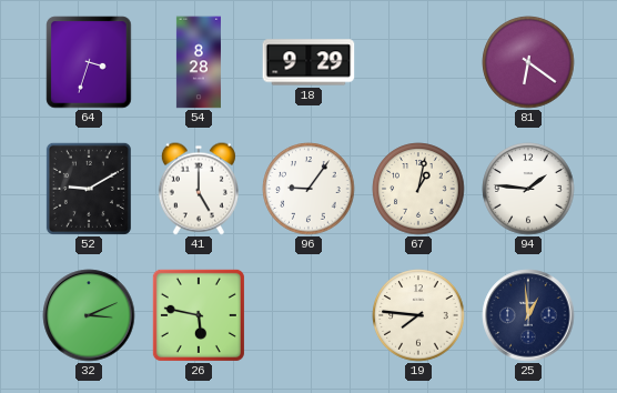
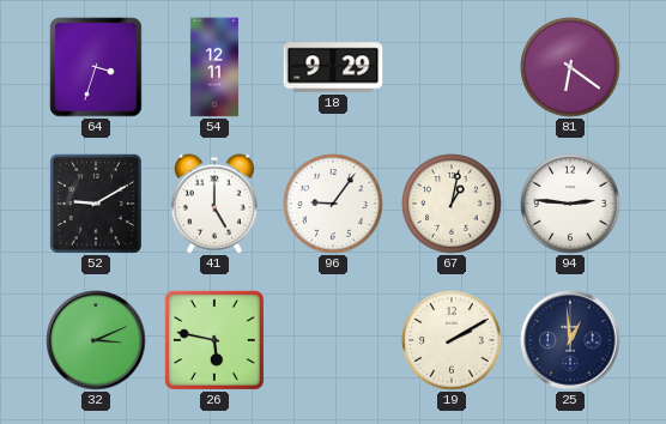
54: 8:28 -> 12:11
94: 1:46 -> 2:46
19: 7:46 -> 2:10
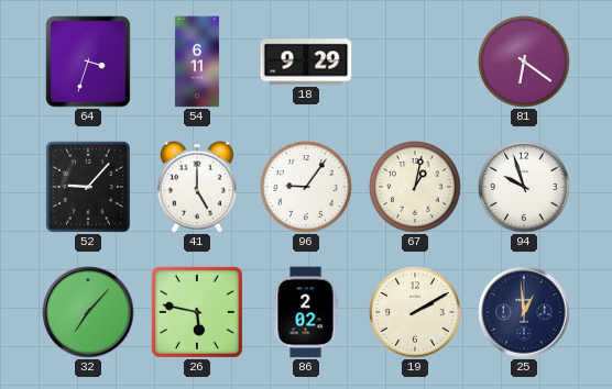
54: 12:11 -> 6:11
52: 9:10 -> 9:07
94: 2:46 -> 9:57
32: 3:11 -> 7:07
86: none -> 2:02
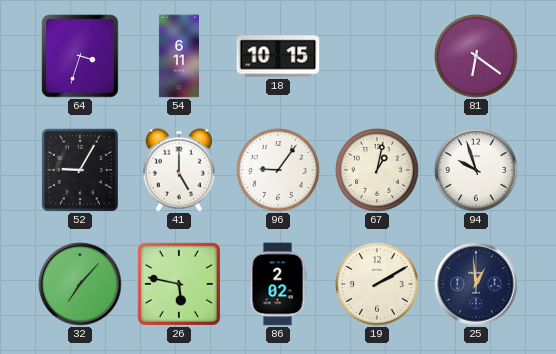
18: 9:29 -> 10:15
52: 9:07 -> 9:05
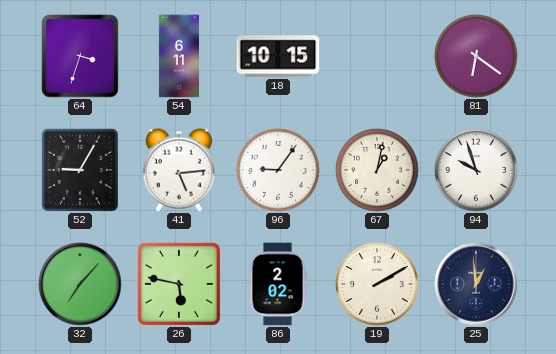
41: 5:00 -> 5:14
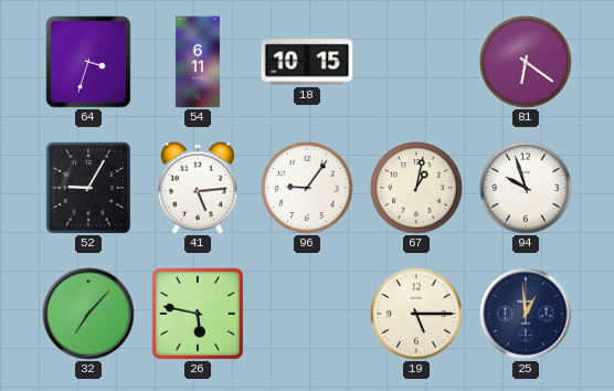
86: 2:02 -> none
19: 2:10 -> 5:15
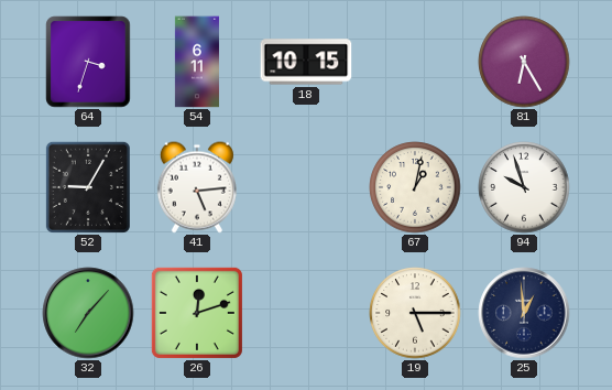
81: 6:21 -> 6:25
96: 9:06 -> none
26: 5:47 -> 12:12
